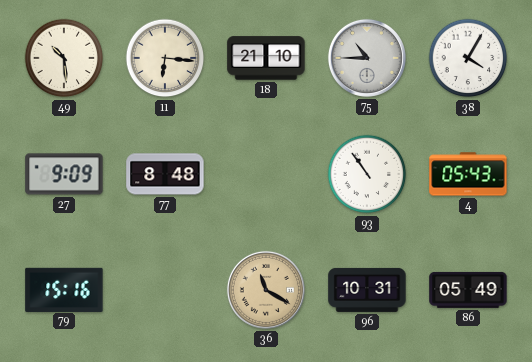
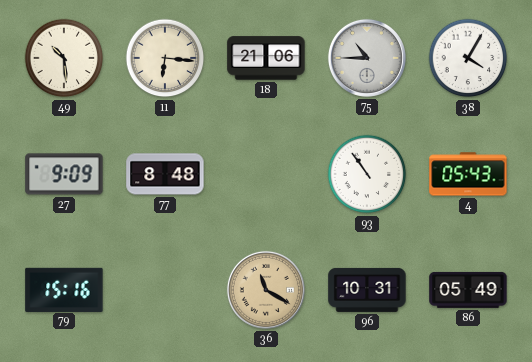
18: 21:10 -> 21:06
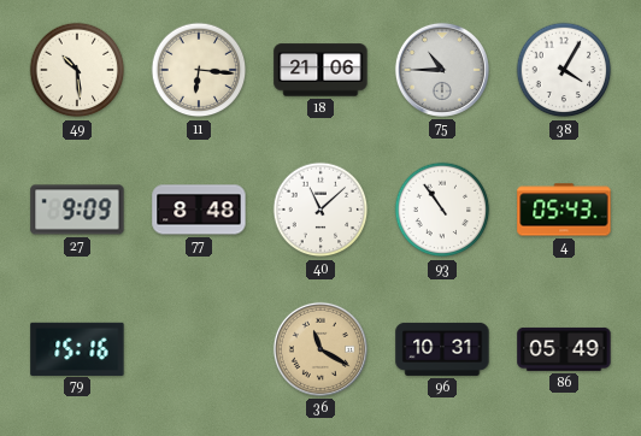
40: none -> 11:08
